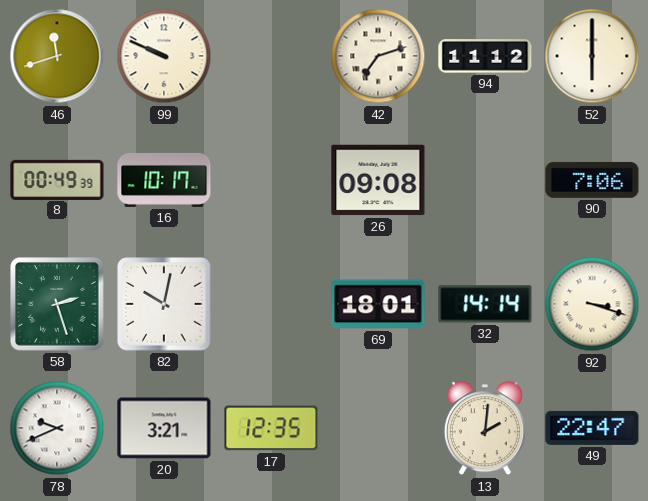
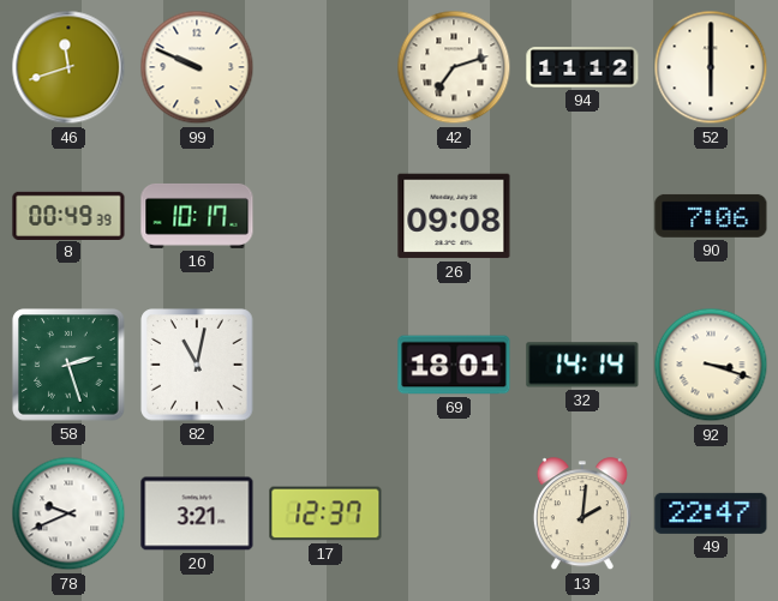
82: 10:02 -> 11:02
17: 12:35 -> 12:37
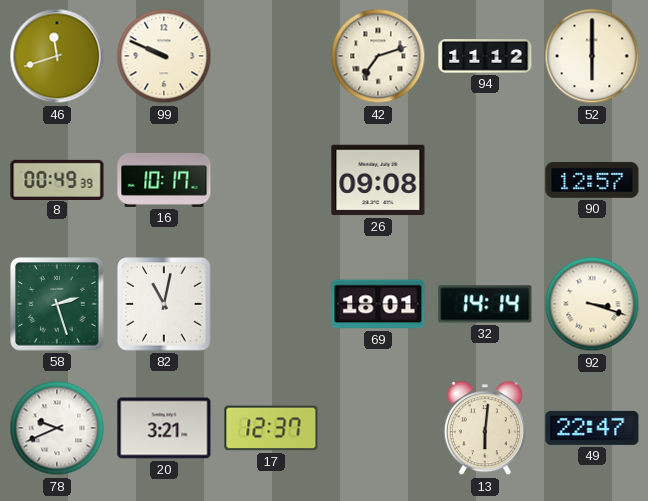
90: 7:06 -> 12:57
13: 2:01 -> 6:01
